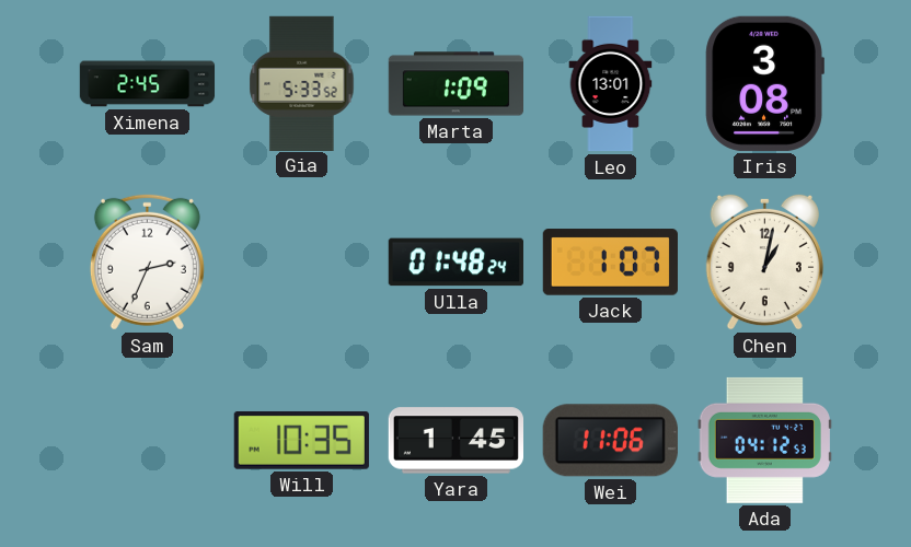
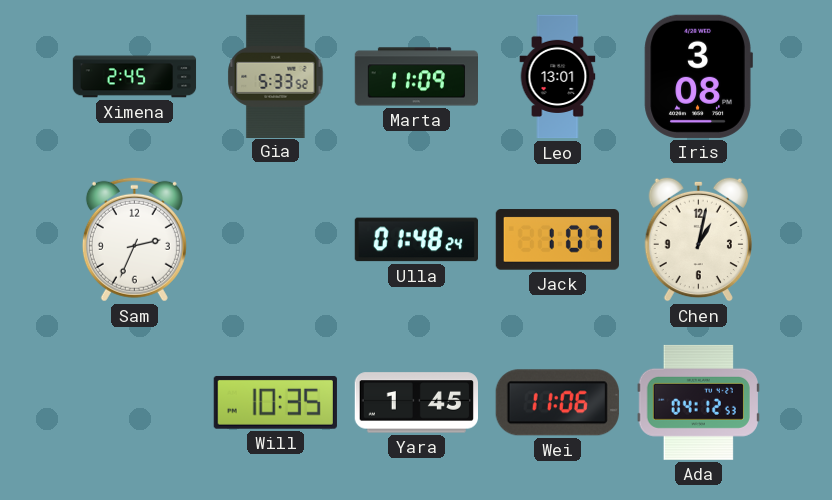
Marta: 1:09 -> 11:09
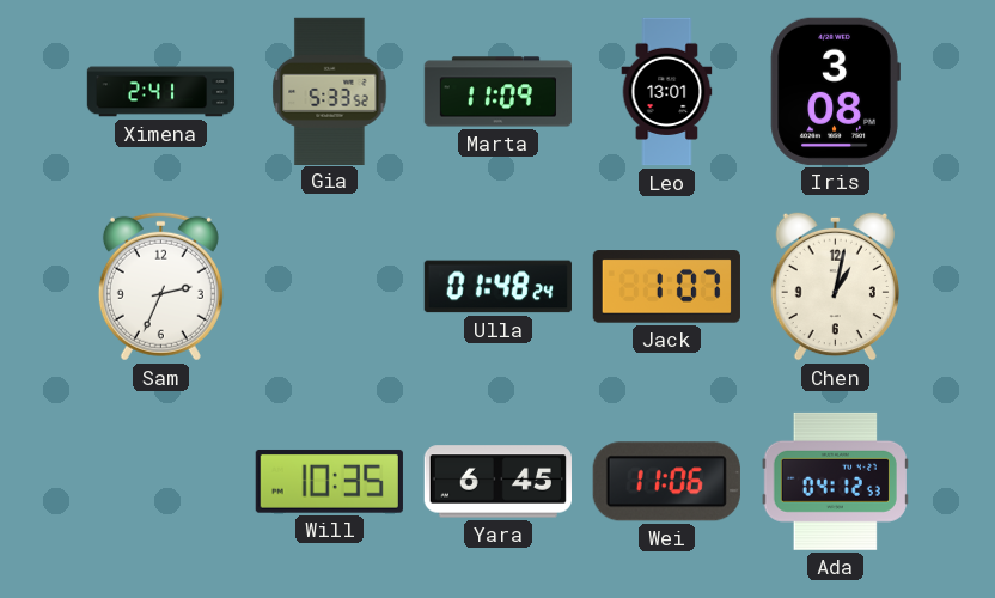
Ximena: 2:45 -> 2:41
Yara: 1:45 -> 6:45
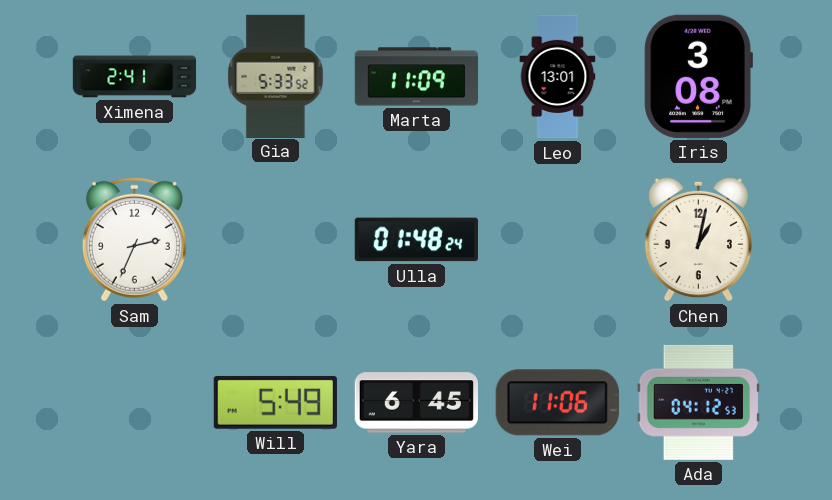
Jack: 1:07 -> none
Will: 10:35 -> 5:49
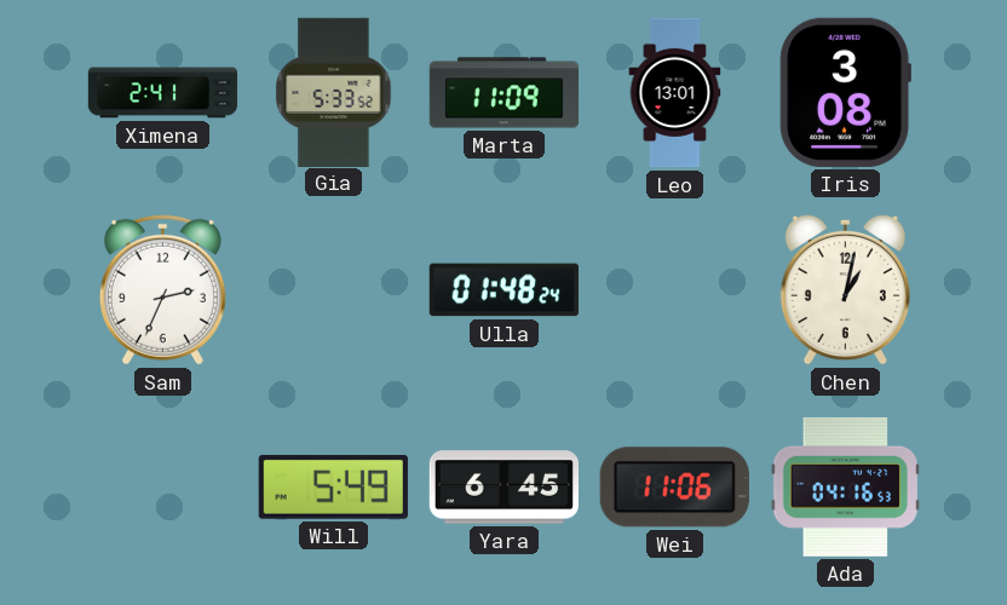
Ada: 04:12 -> 04:16
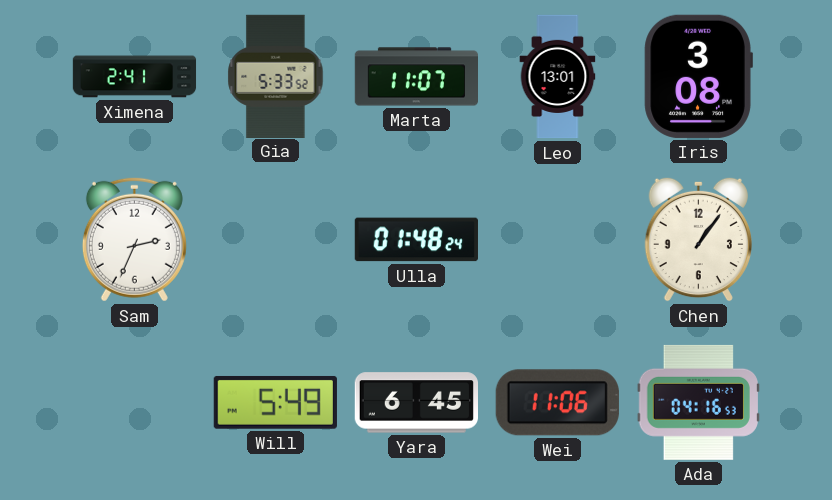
Marta: 11:09 -> 11:07
Chen: 1:02 -> 1:06
